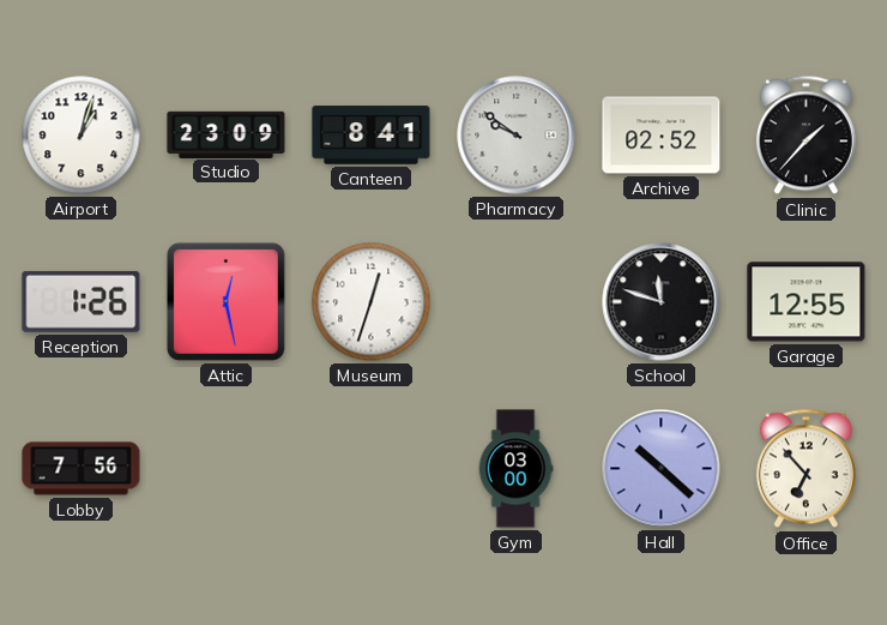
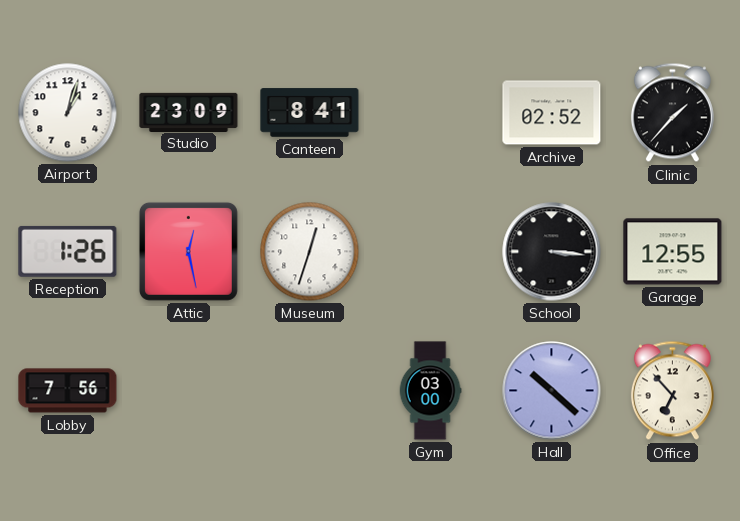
Pharmacy: 9:51 -> none
School: 11:48 -> 3:16
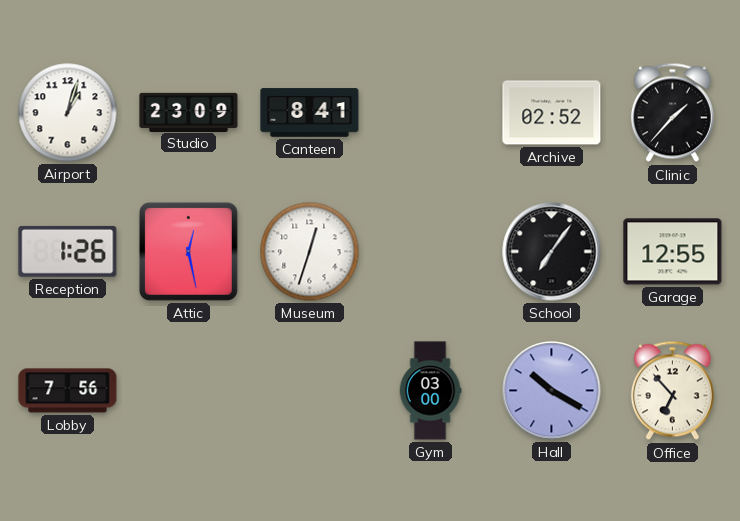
School: 3:16 -> 7:06
Hall: 10:22 -> 10:20
